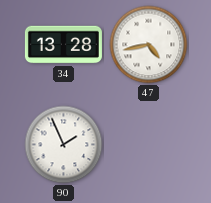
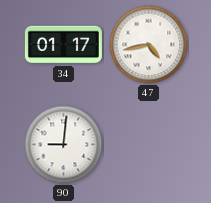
34: 13:28 -> 01:17
90: 1:56 -> 9:01
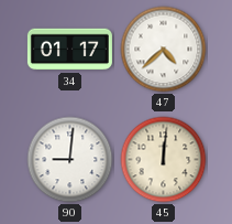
47: 4:43 -> 4:38
45: none -> 12:01
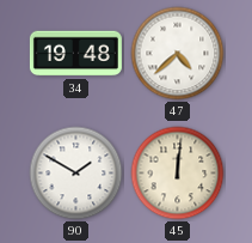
34: 01:17 -> 19:48
90: 9:01 -> 1:50
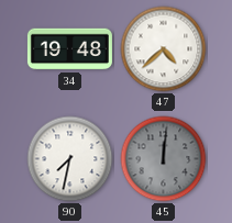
90: 1:50 -> 7:32
45 dial: cream -> grey
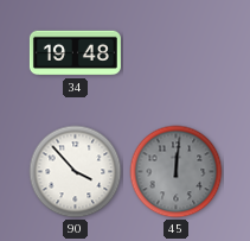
47: 4:38 -> none
90: 7:32 -> 3:53
